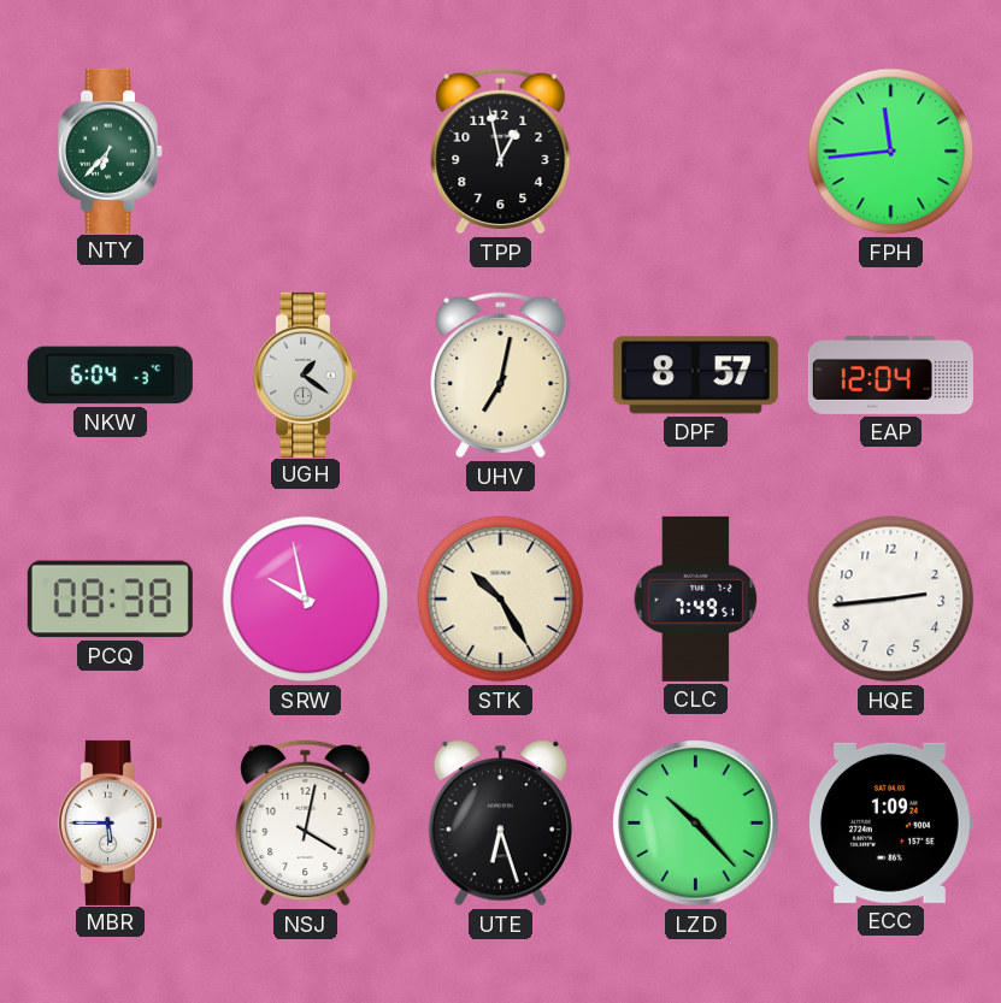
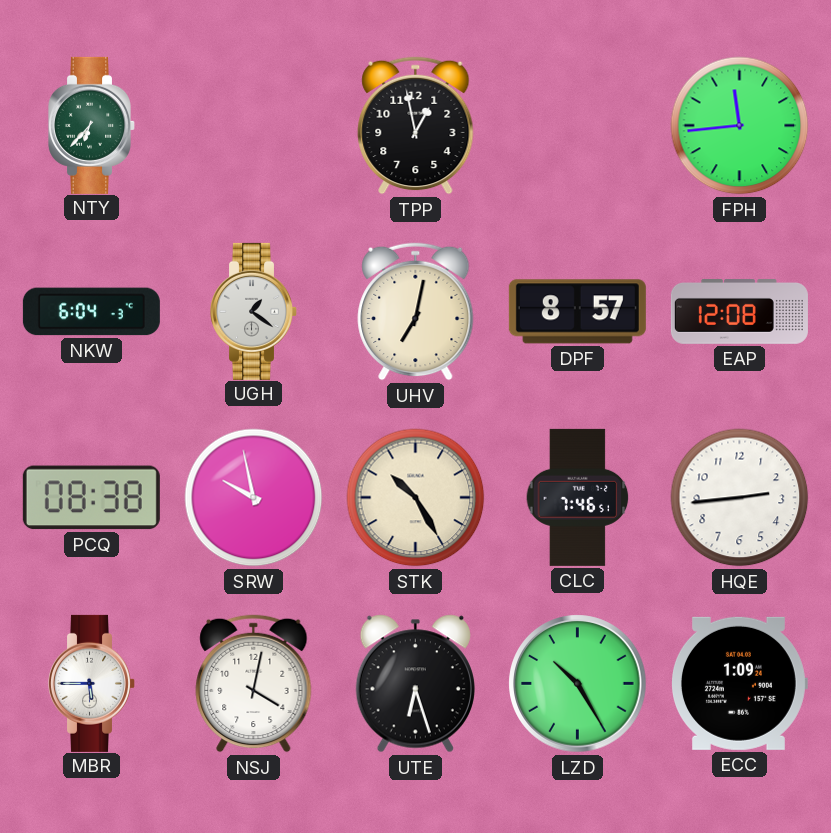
EAP: 12:04 -> 12:08
CLC: 7:49 -> 7:46
LZD: 10:23 -> 10:25
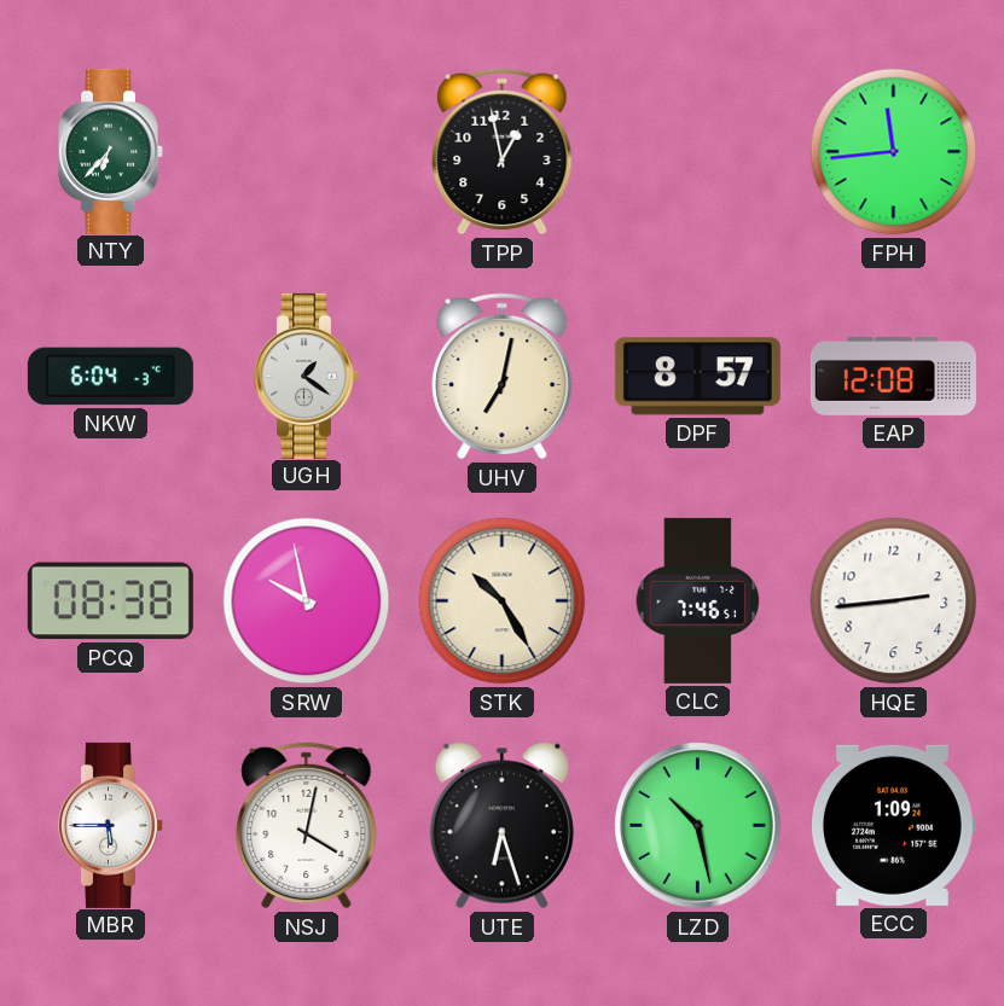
LZD: 10:25 -> 10:28
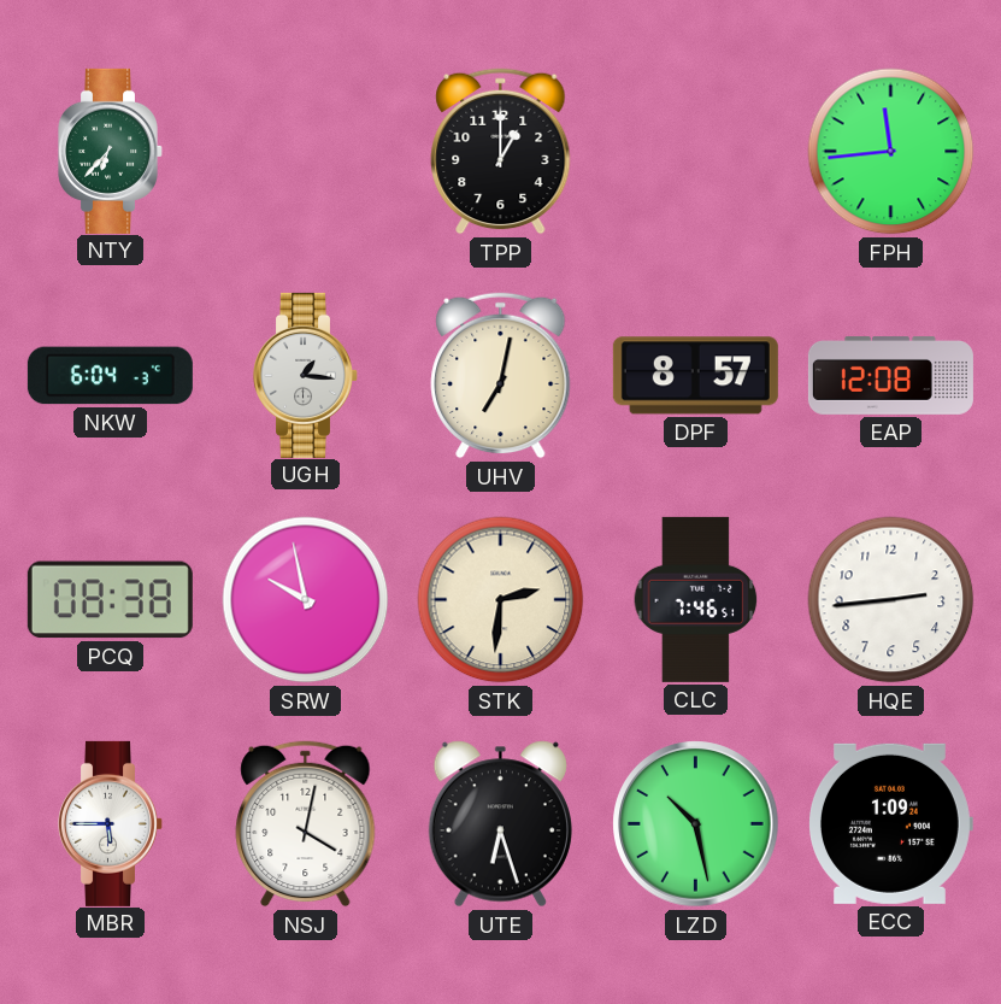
TPP: 12:58 -> 1:00
UGH: 1:21 -> 1:16
STK: 10:25 -> 2:31
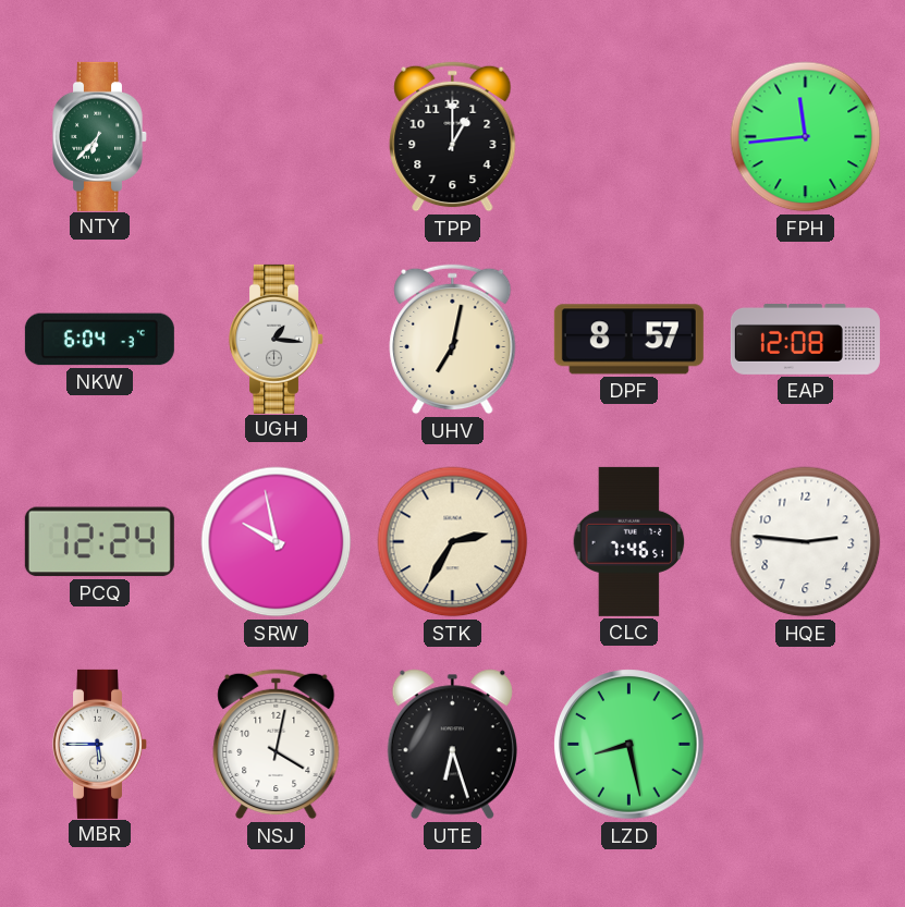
PCQ: 08:38 -> 12:24
STK: 2:31 -> 2:35
HQE: 2:44 -> 2:46
LZD: 10:28 -> 8:28
ECC: 1:09 -> none
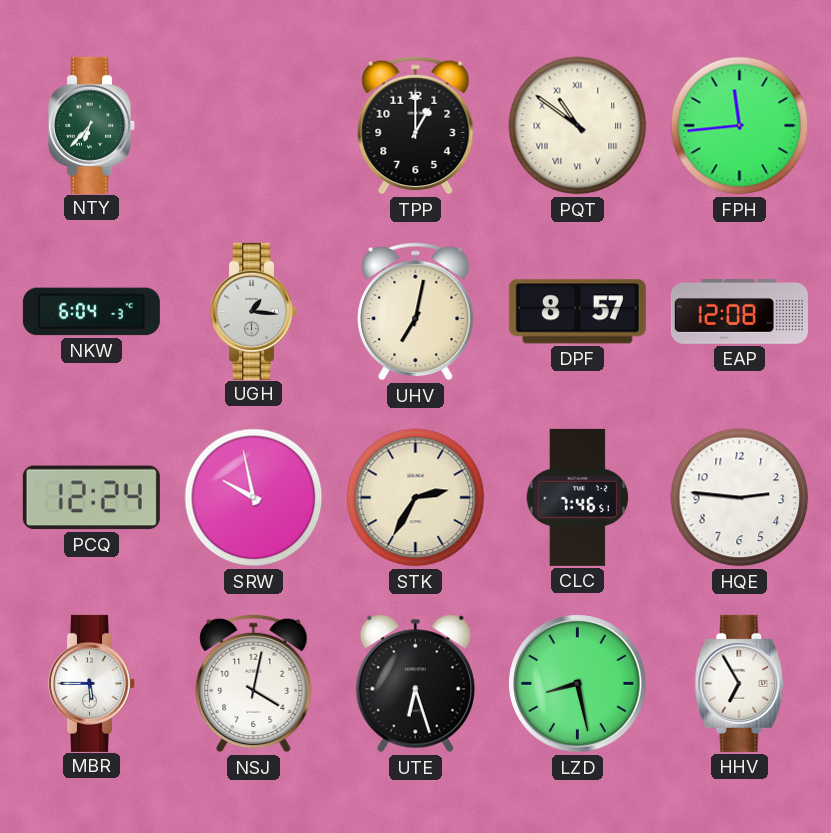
PQT: none -> 10:51
HHV: none -> 6:55
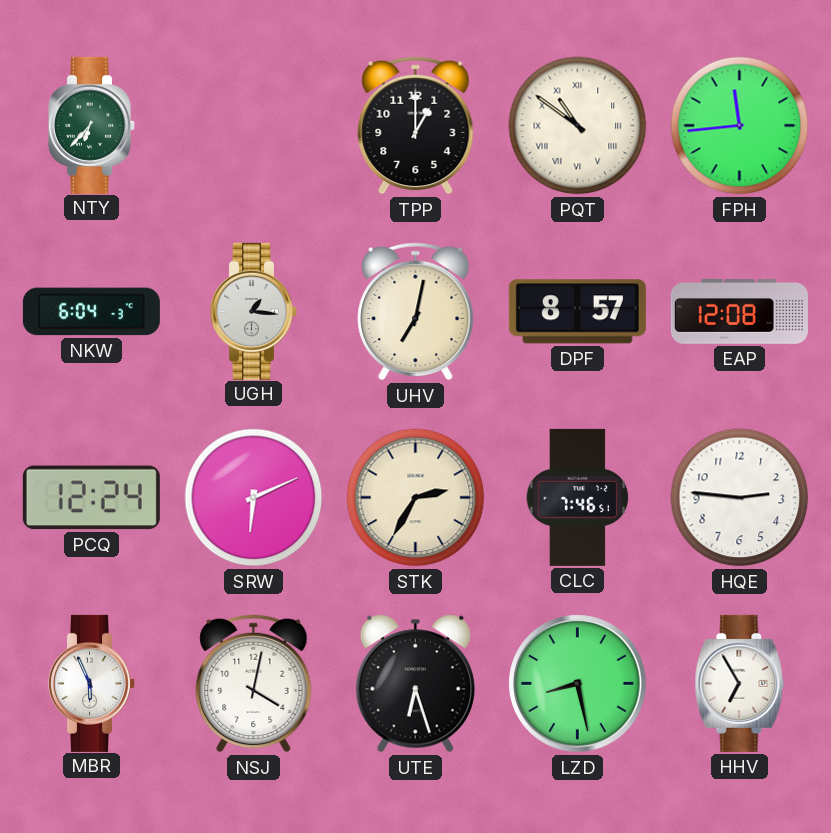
SRW: 9:58 -> 6:11
MBR: 5:45 -> 5:56
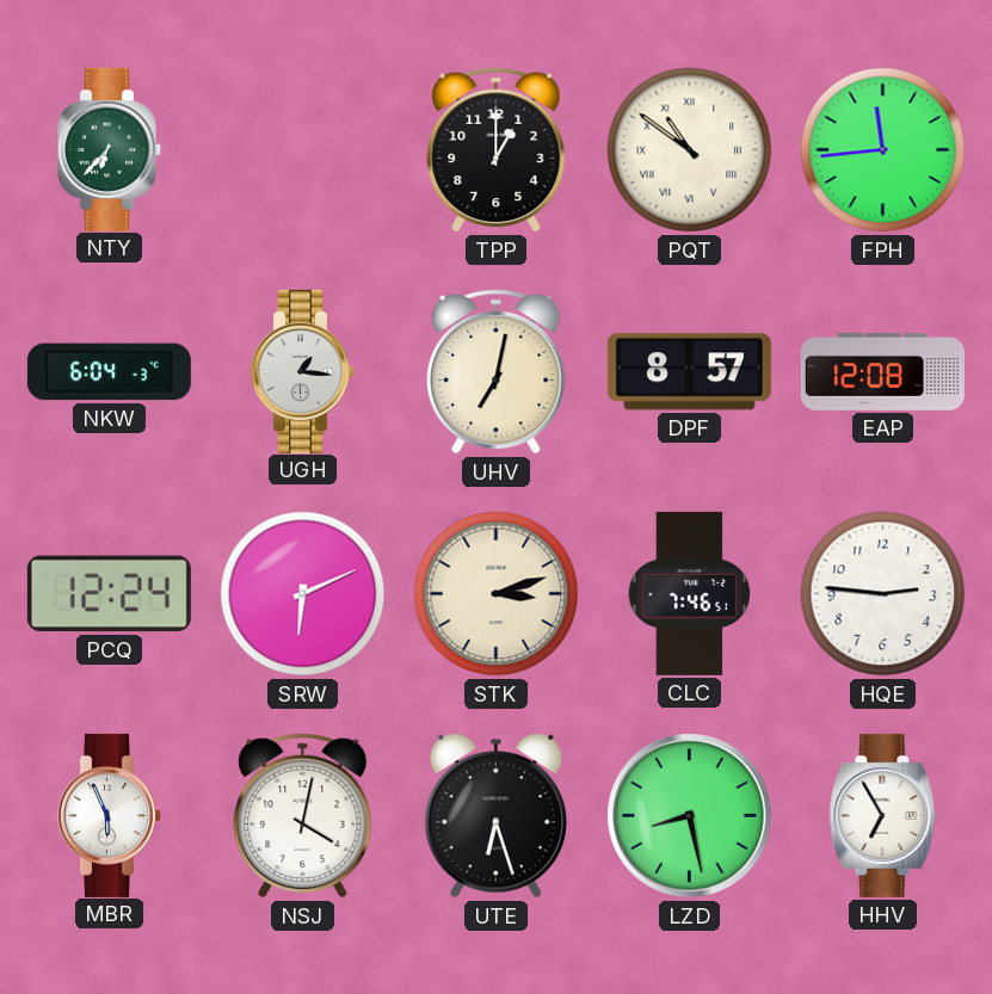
STK: 2:35 -> 3:12
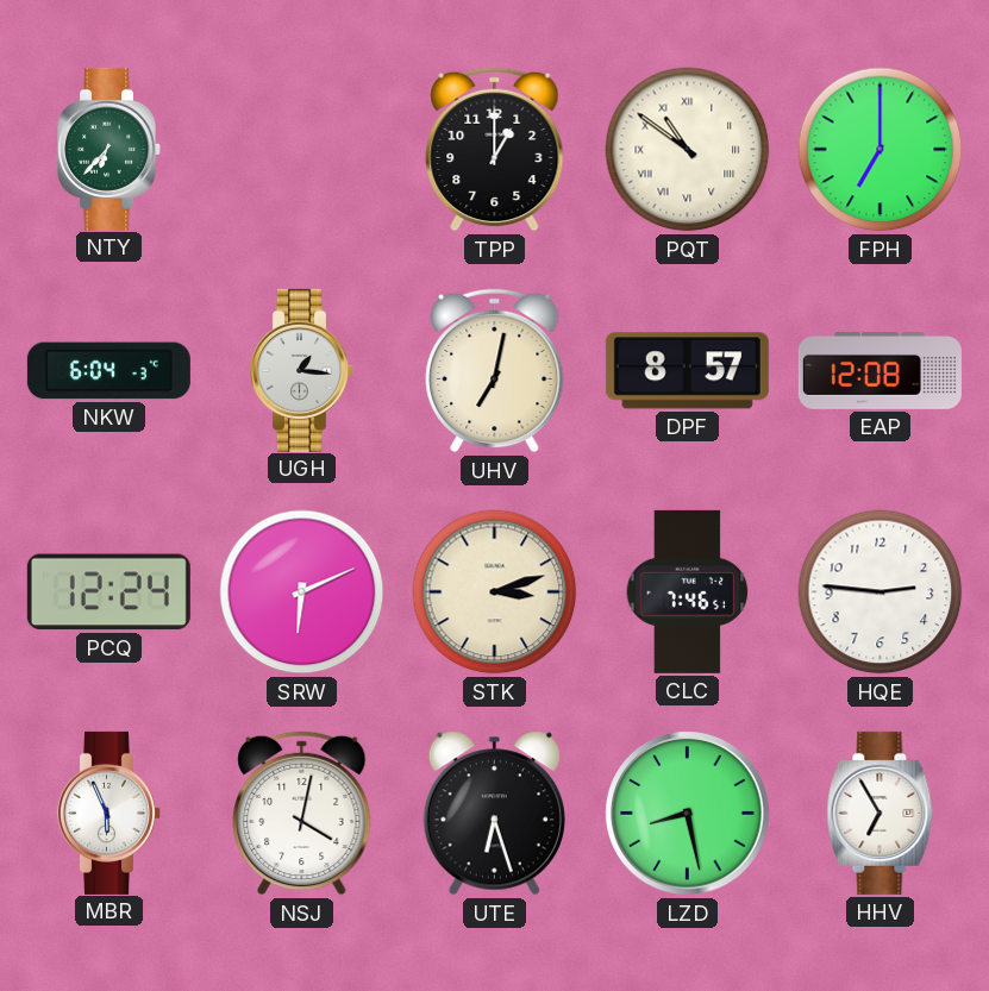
FPH: 11:44 -> 7:00
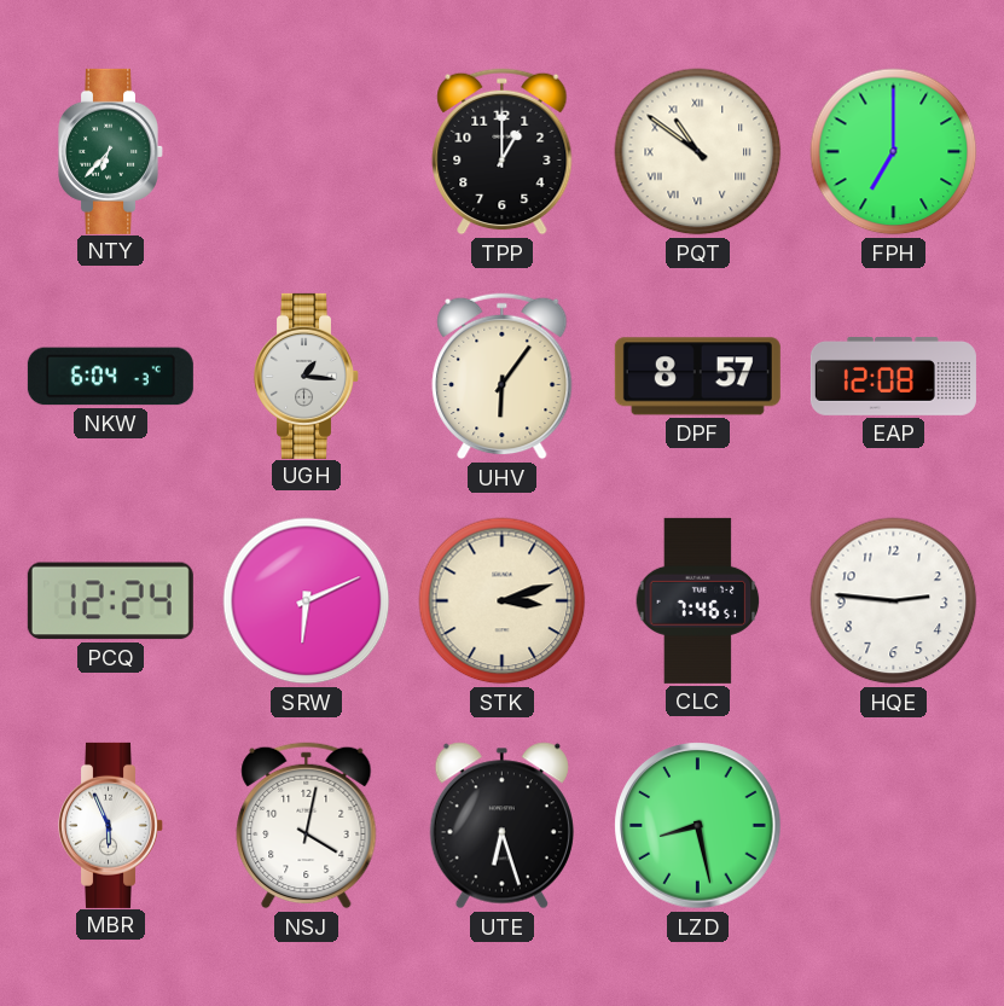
UHV: 7:02 -> 6:06
HHV: 6:55 -> none
